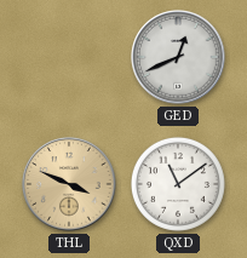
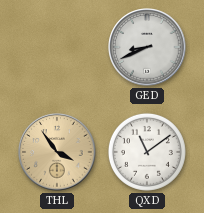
GED: 12:41 -> 8:41
THL: 3:49 -> 3:54
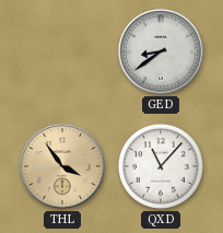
GED: 8:41 -> 8:39
QXD: 11:09 -> 11:07
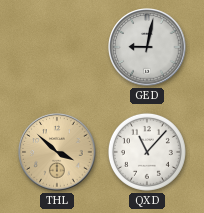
GED: 8:39 -> 9:02
THL: 3:54 -> 3:52
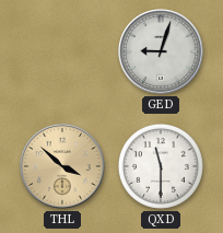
GED: 9:02 -> 9:03
QXD: 11:07 -> 11:30
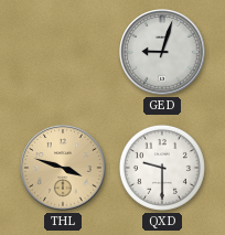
THL: 3:52 -> 3:48
QXD: 11:30 -> 9:30
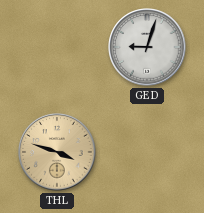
QXD: 9:30 -> none
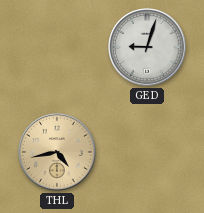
THL: 3:48 -> 4:43
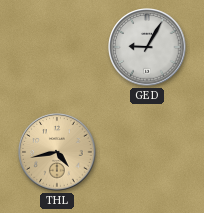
GED: 9:03 -> 9:05
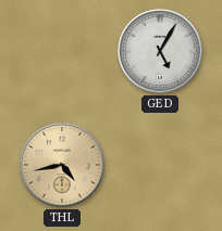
GED: 9:05 -> 5:05
